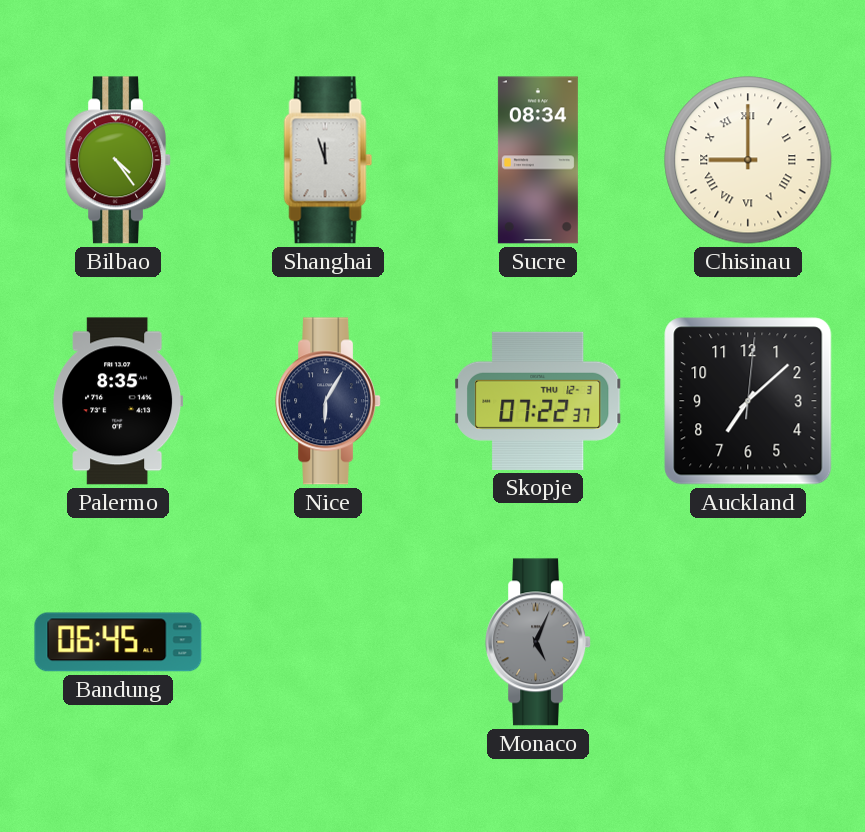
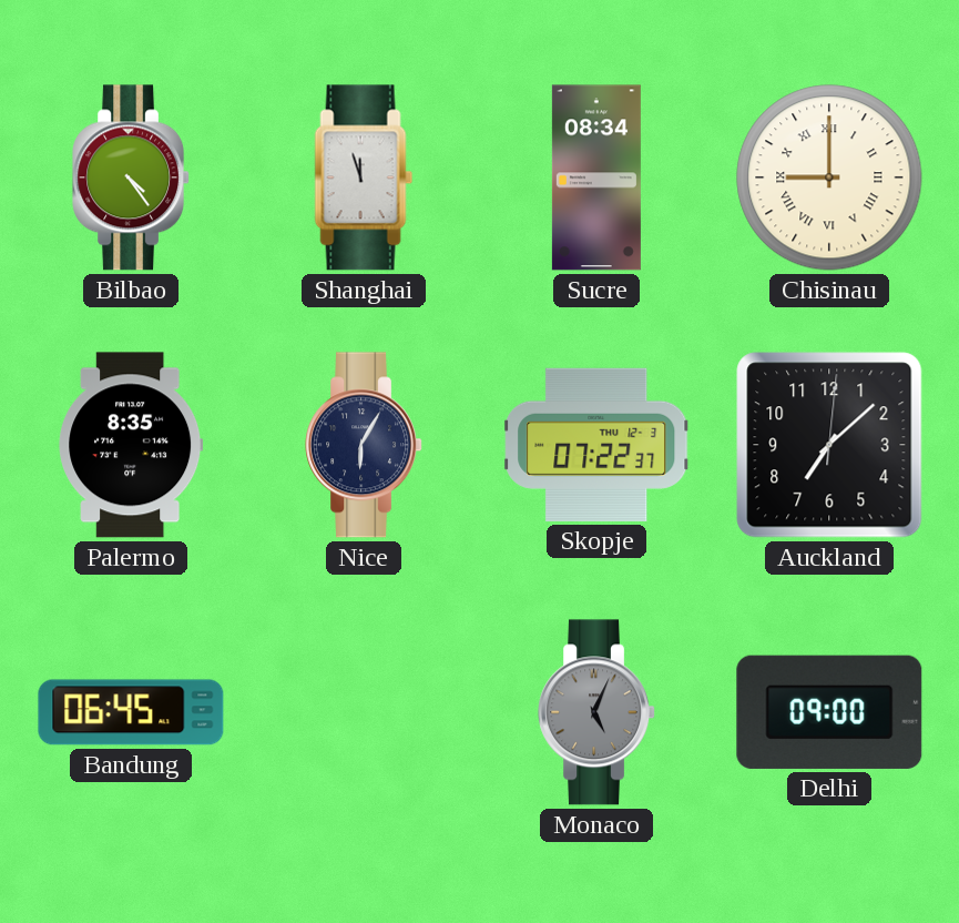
Delhi: none -> 09:00
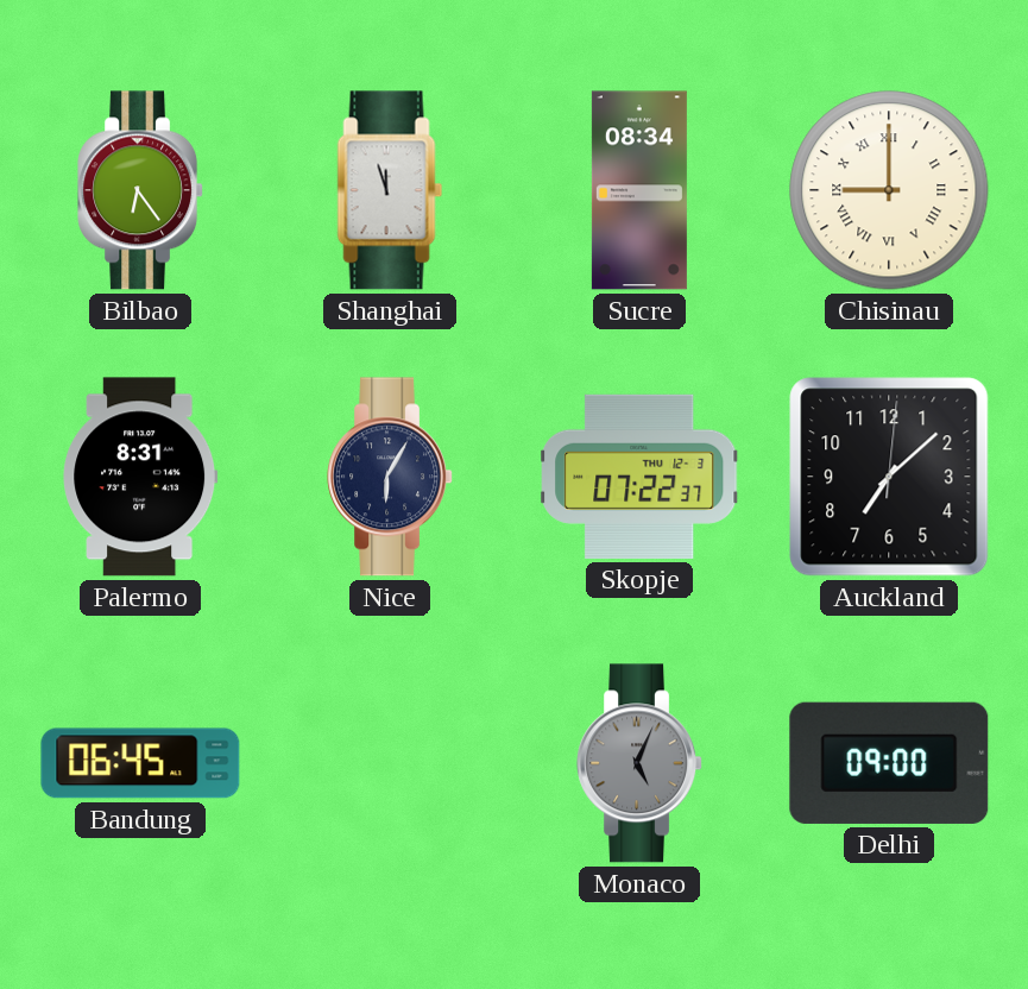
Bilbao: 4:24 -> 6:24
Palermo: 8:35 -> 8:31
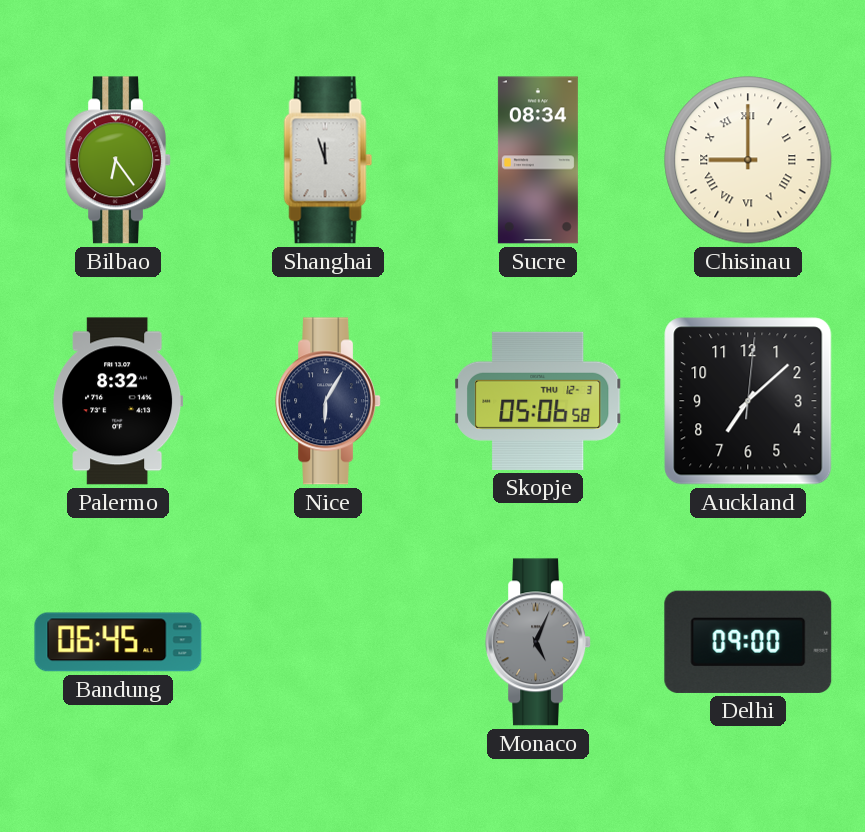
Palermo: 8:31 -> 8:32
Skopje: 07:22 -> 05:06
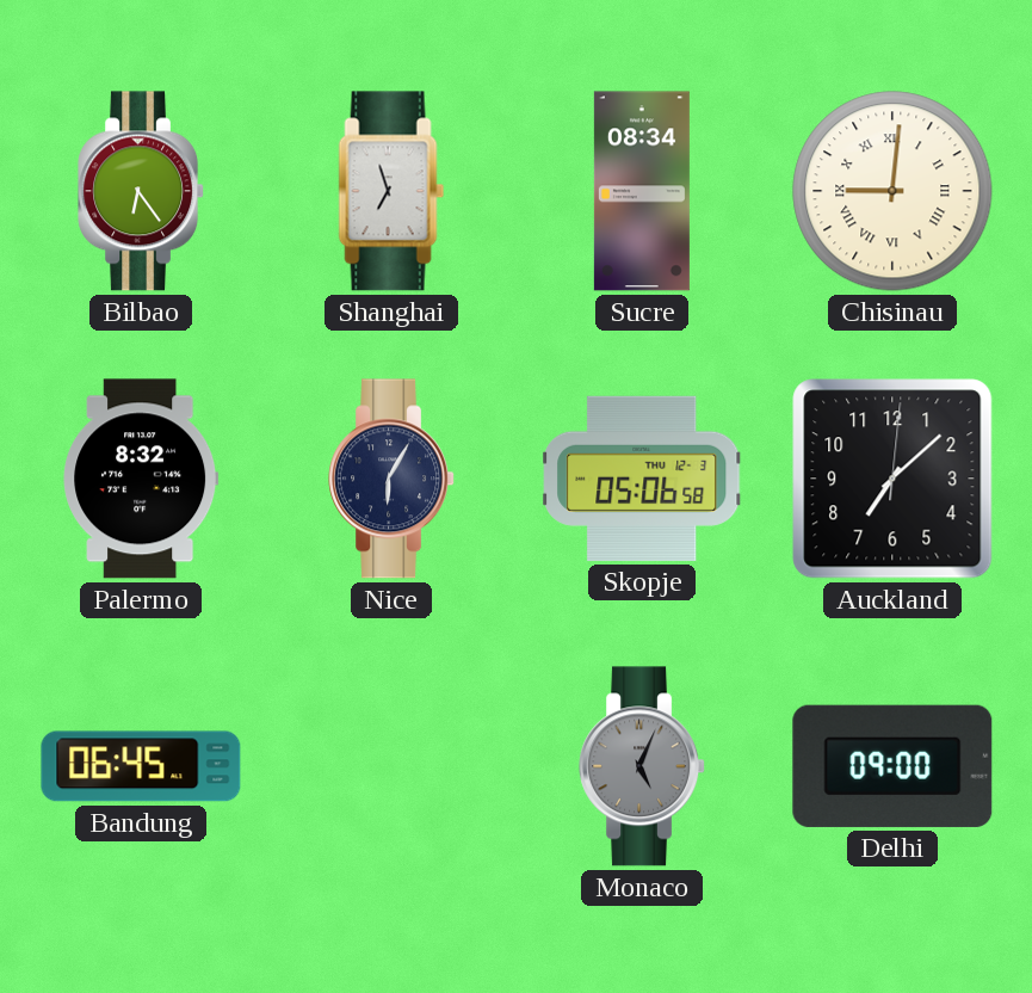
Shanghai: 11:57 -> 6:57
Chisinau: 9:00 -> 9:01
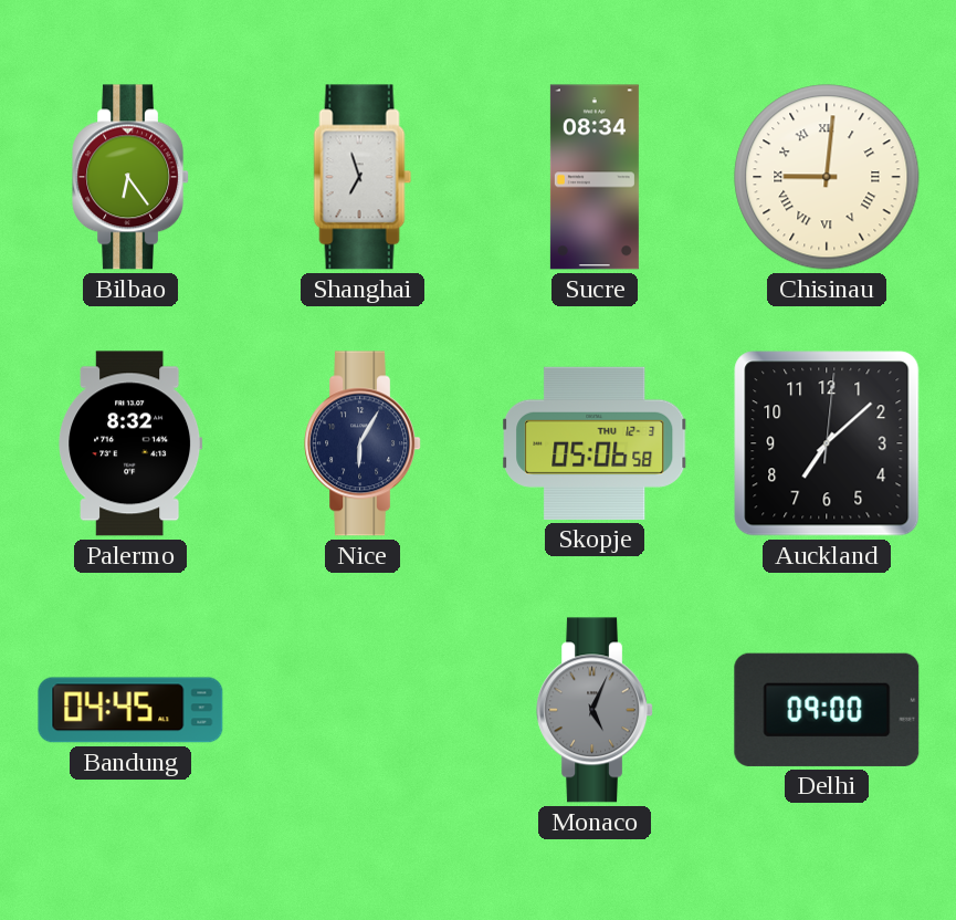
Bandung: 06:45 -> 04:45
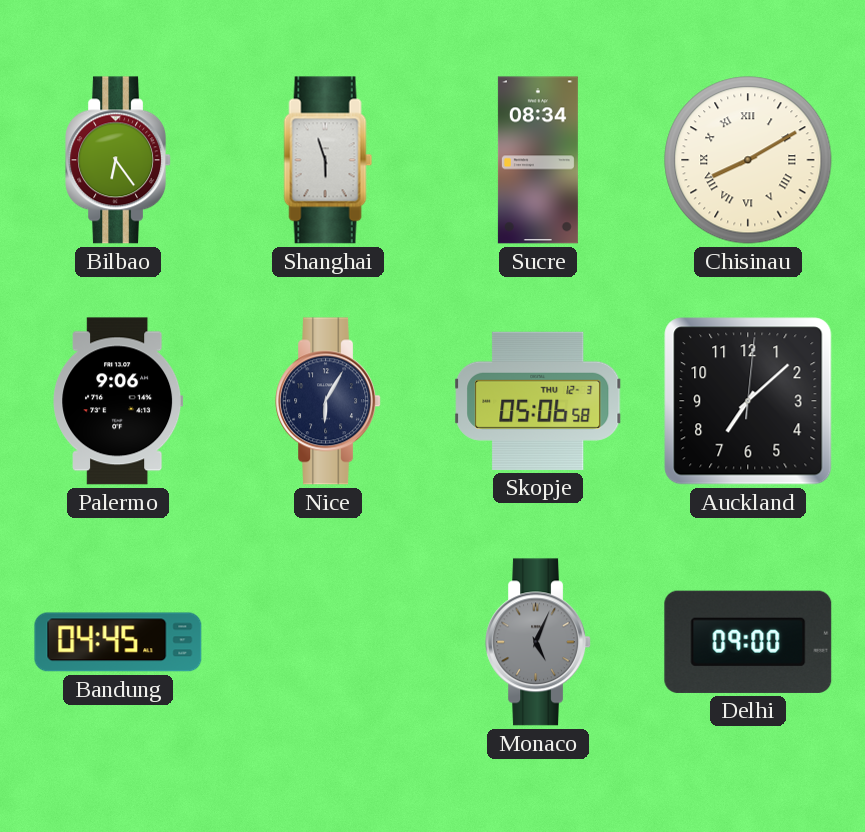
Shanghai: 6:57 -> 5:57
Chisinau: 9:01 -> 8:10
Palermo: 8:32 -> 9:06
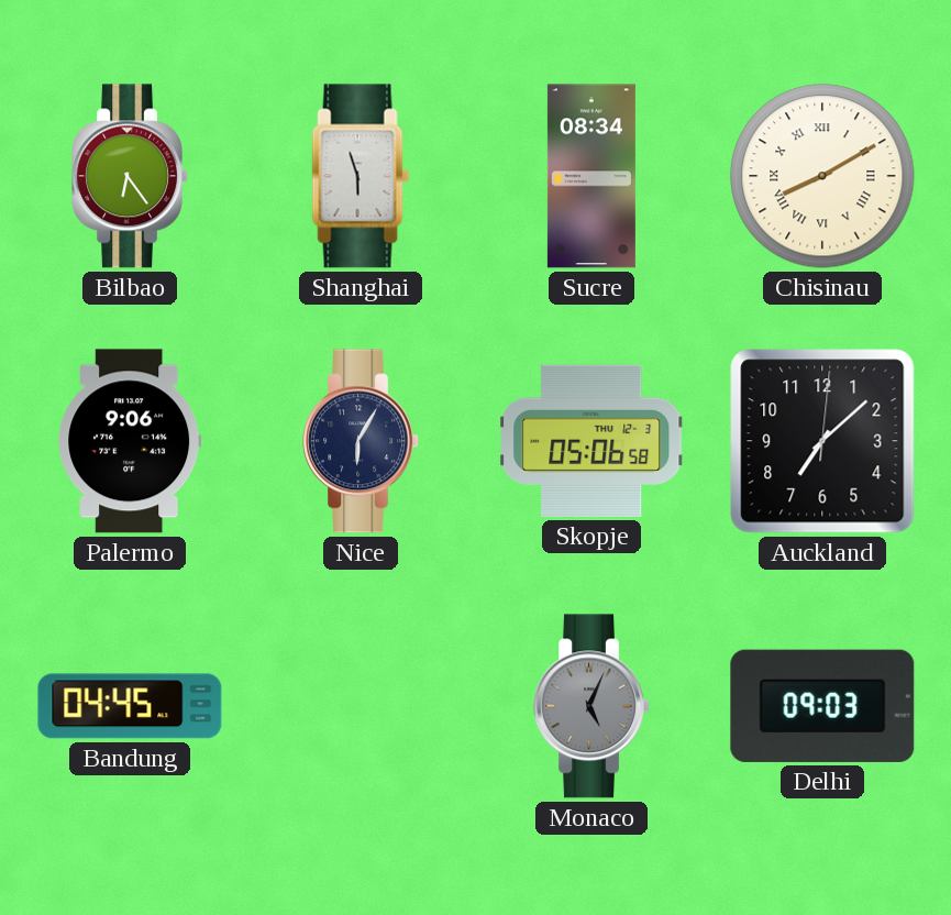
Delhi: 09:00 -> 09:03
